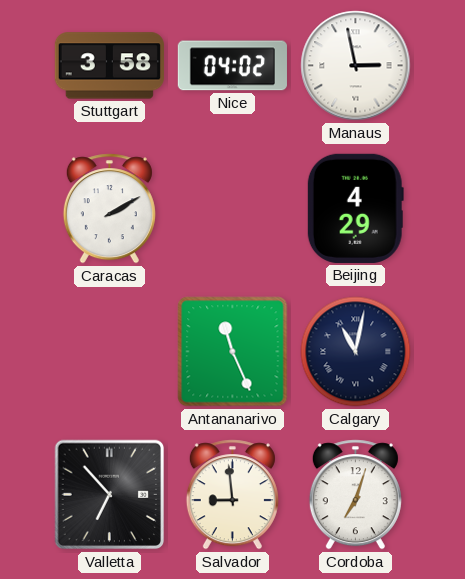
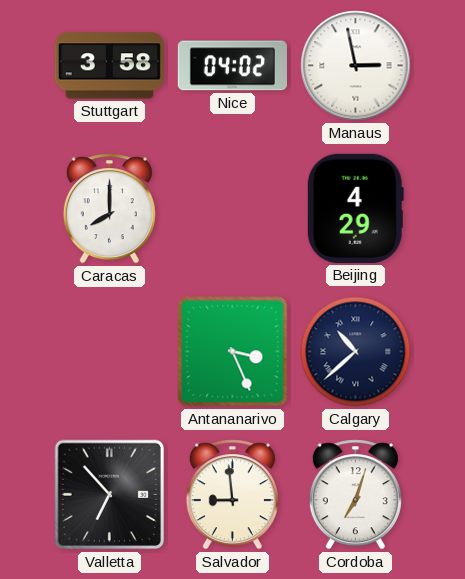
Caracas: 2:10 -> 8:00
Antananarivo: 11:26 -> 3:26
Calgary: 11:02 -> 10:38
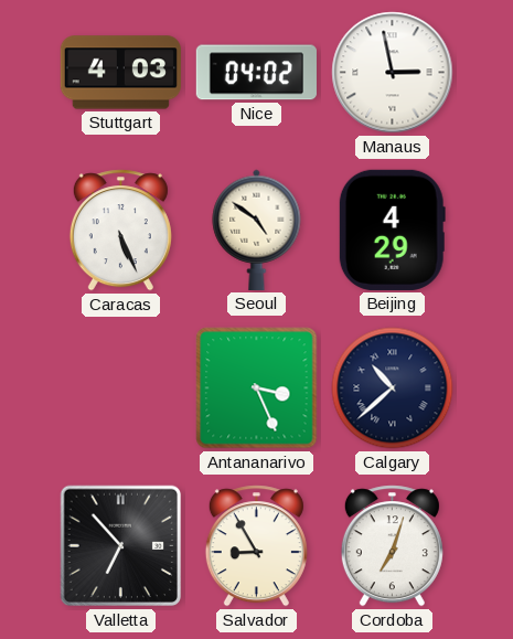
Stuttgart: 3:58 -> 4:03
Caracas: 8:00 -> 5:26
Seoul: none -> 4:51
Salvador: 8:59 -> 8:55
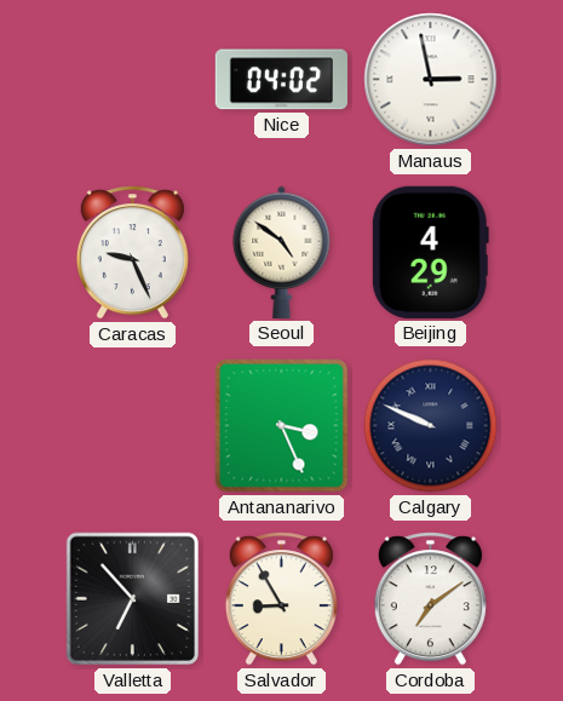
Stuttgart: 4:03 -> none
Caracas: 5:26 -> 9:26
Calgary: 10:38 -> 9:49
Cordoba: 7:03 -> 7:09
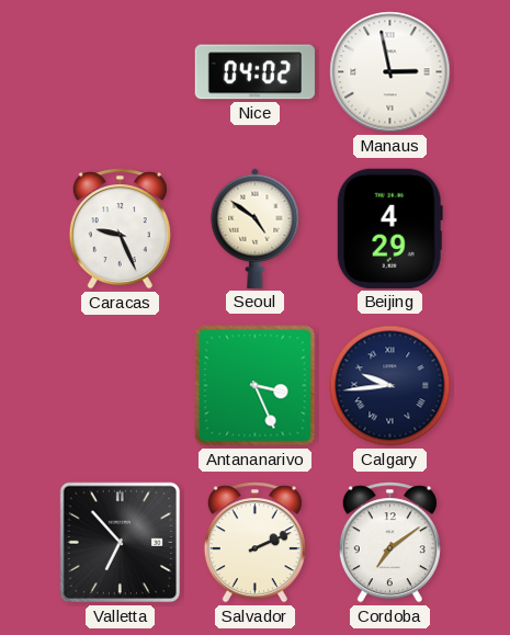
Calgary: 9:49 -> 9:44
Salvador: 8:55 -> 2:11
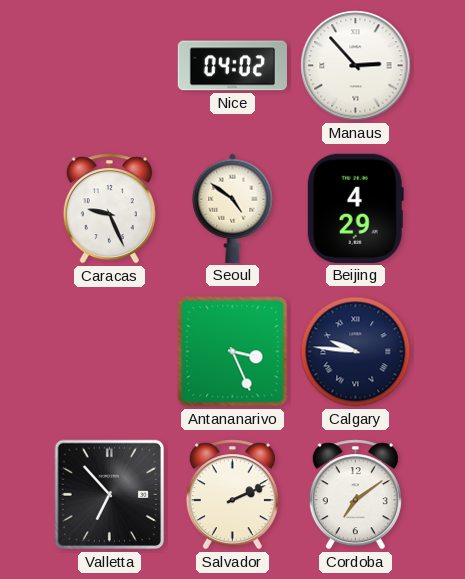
Manaus: 2:58 -> 2:53
Calgary: 9:44 -> 9:46
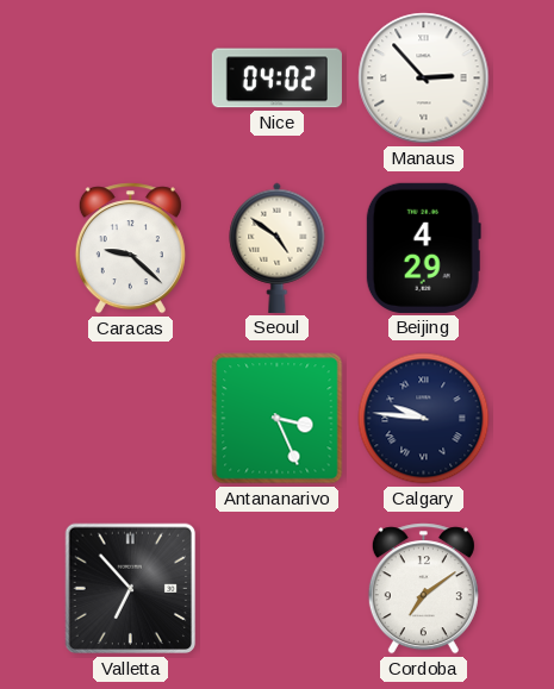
Caracas: 9:26 -> 9:22
Salvador: 2:11 -> none
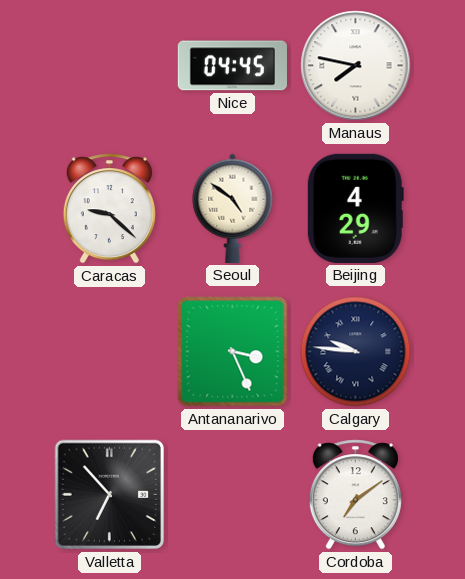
Nice: 04:02 -> 04:45
Manaus: 2:53 -> 7:47
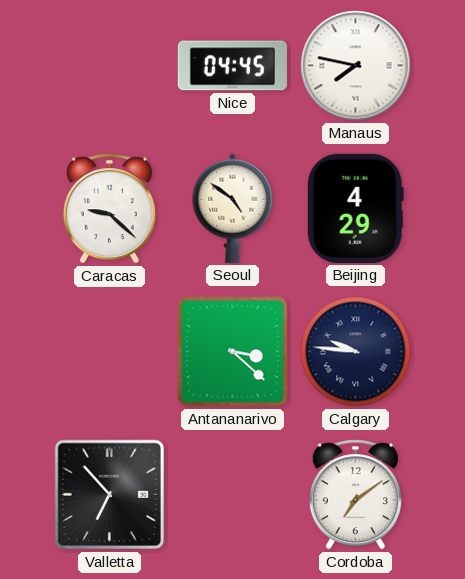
Antananarivo: 3:26 -> 3:22
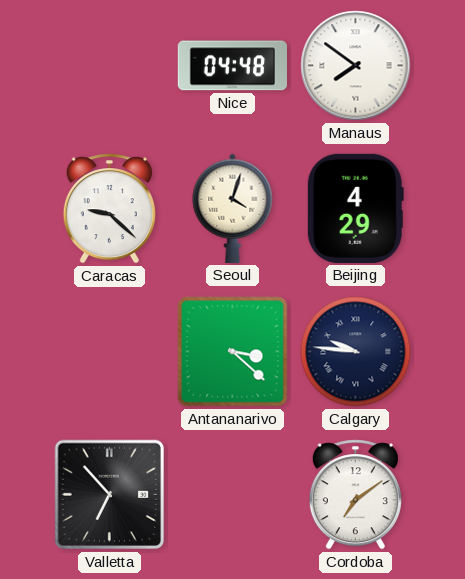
Nice: 04:45 -> 04:48
Manaus: 7:47 -> 7:51
Seoul: 4:51 -> 4:03
